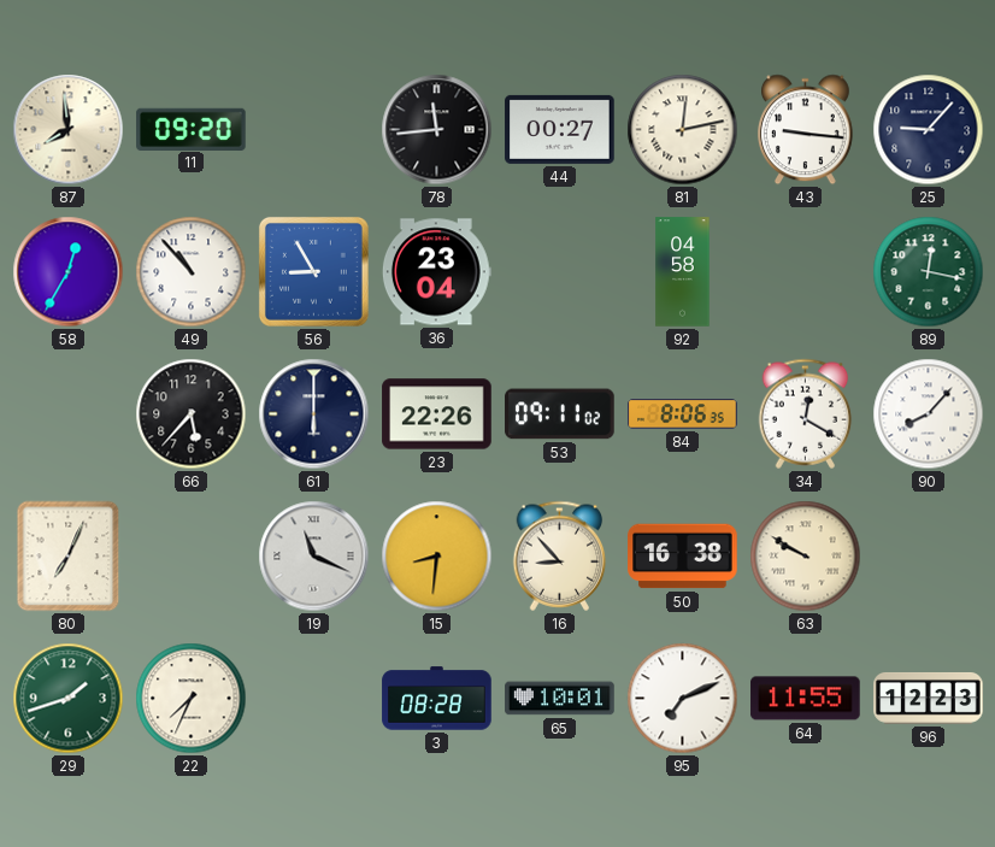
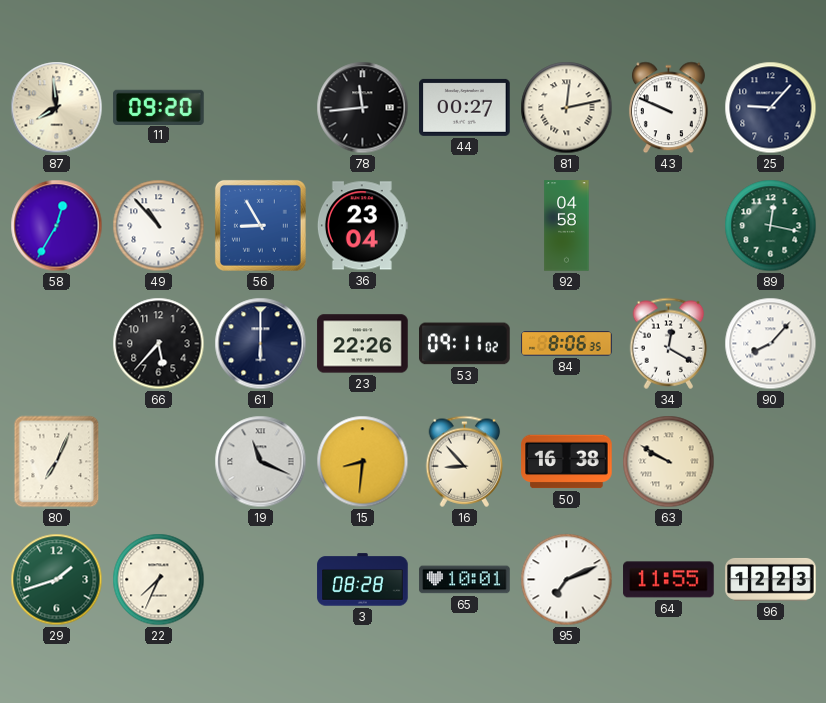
43: 9:16 -> 9:49
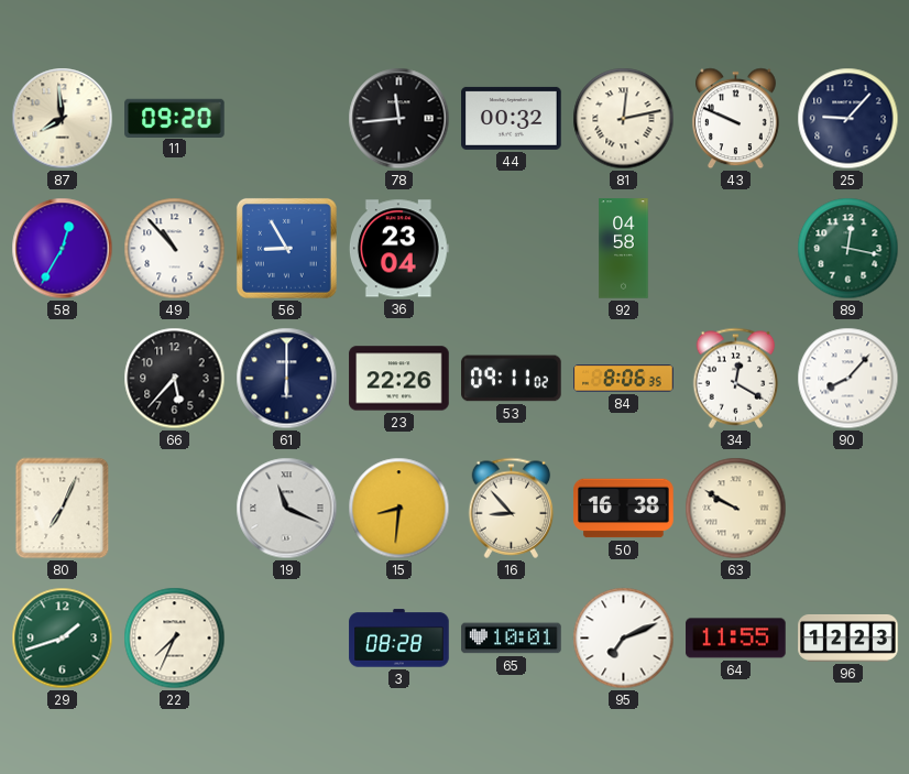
44: 00:27 -> 00:32
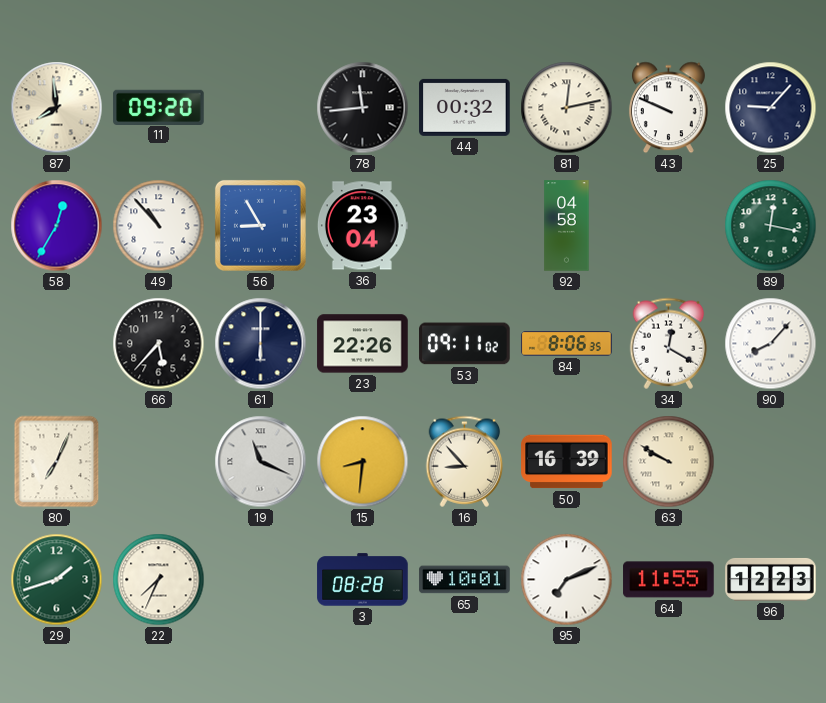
50: 16:38 -> 16:39
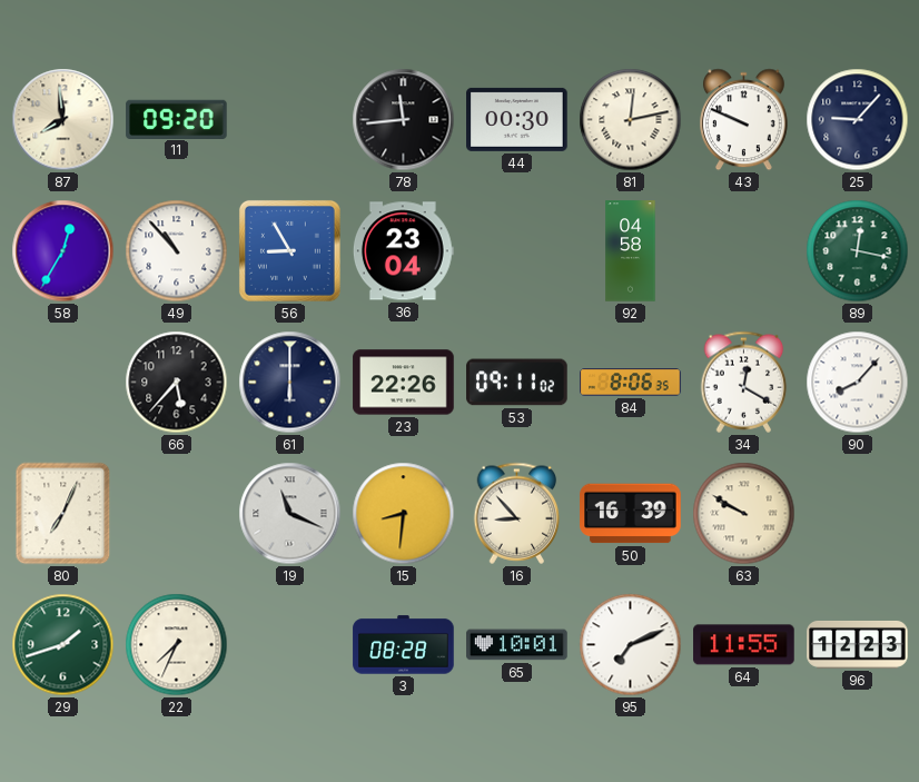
44: 00:32 -> 00:30
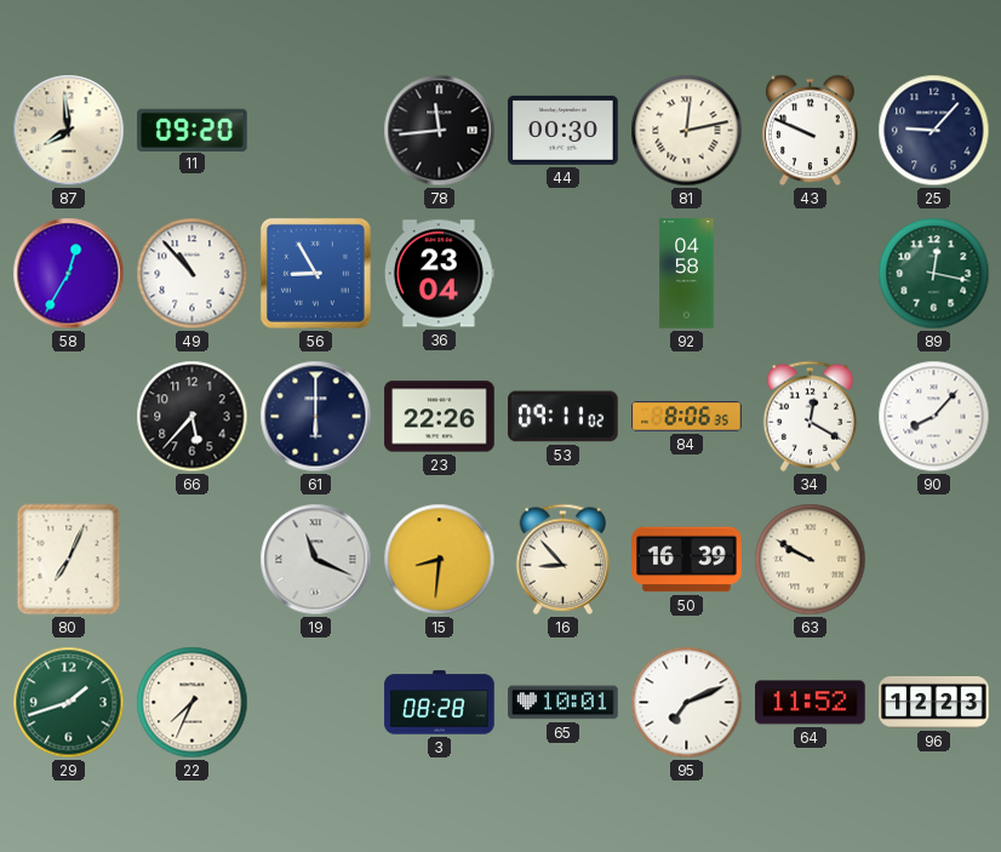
64: 11:55 -> 11:52
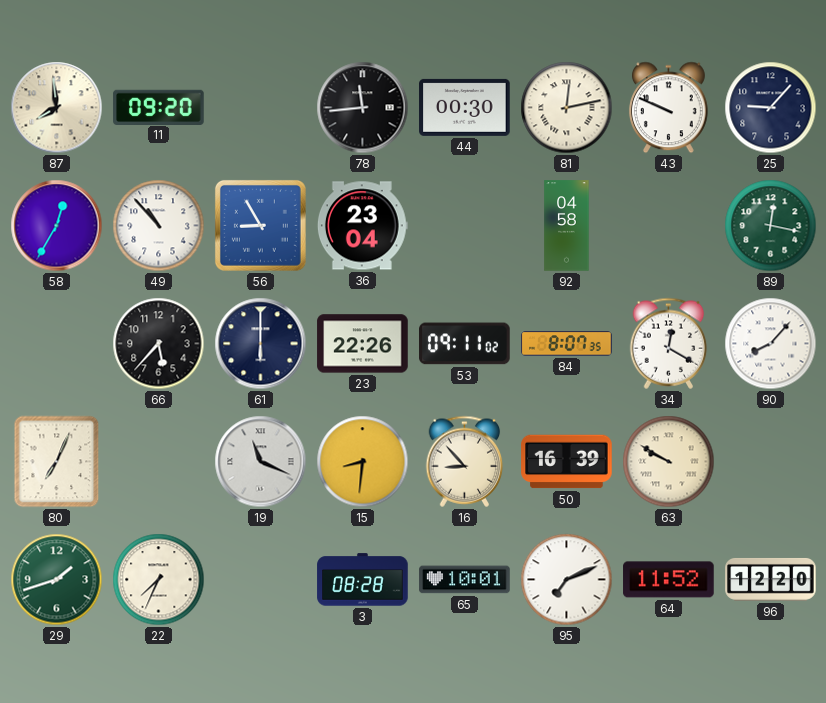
84: 8:06 -> 8:07
96: 12:23 -> 12:20
